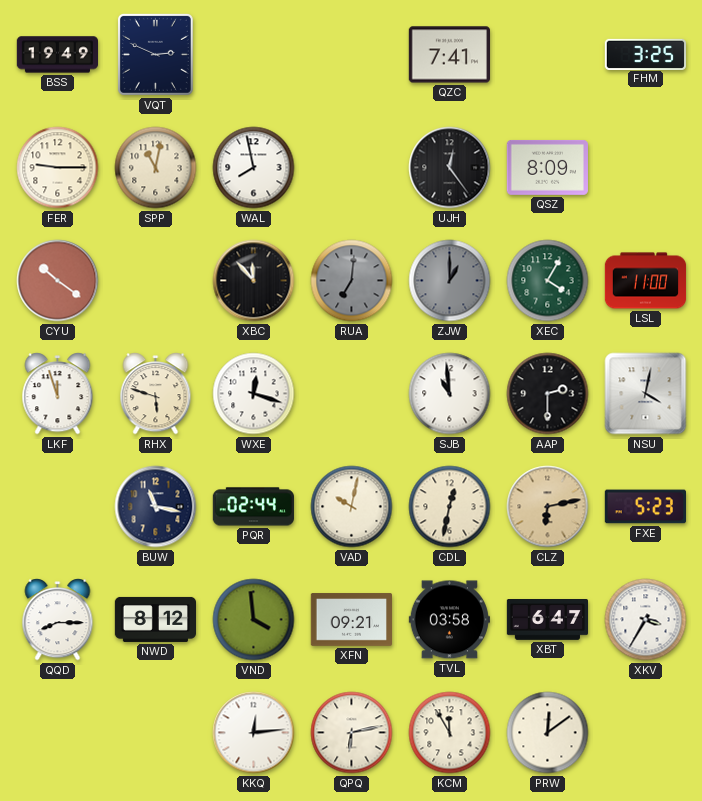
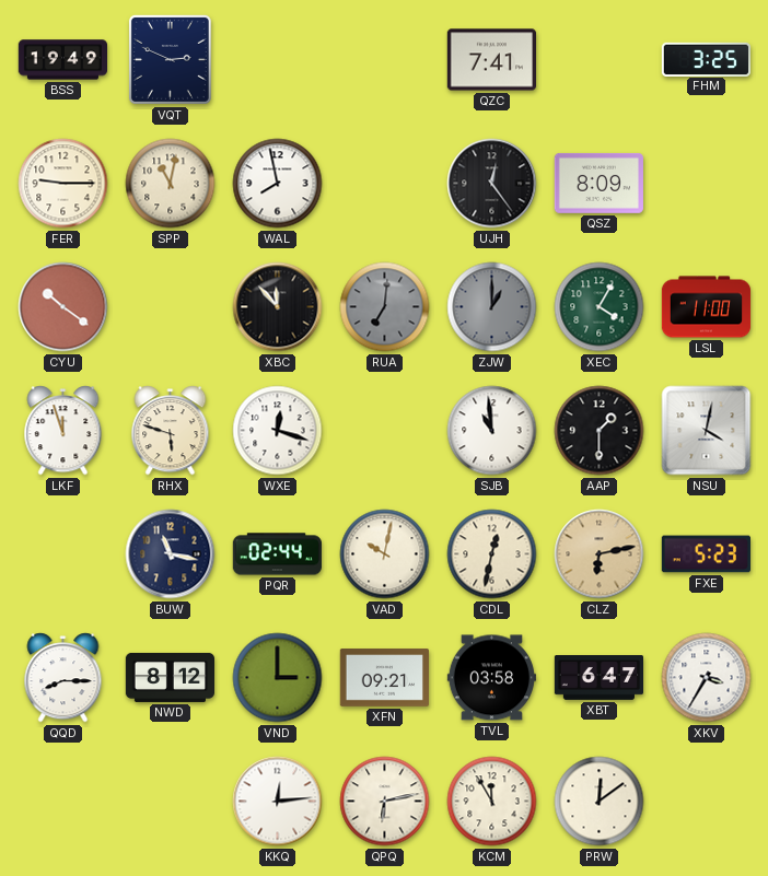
AAP: 2:30 -> 1:30
VND: 3:59 -> 3:00
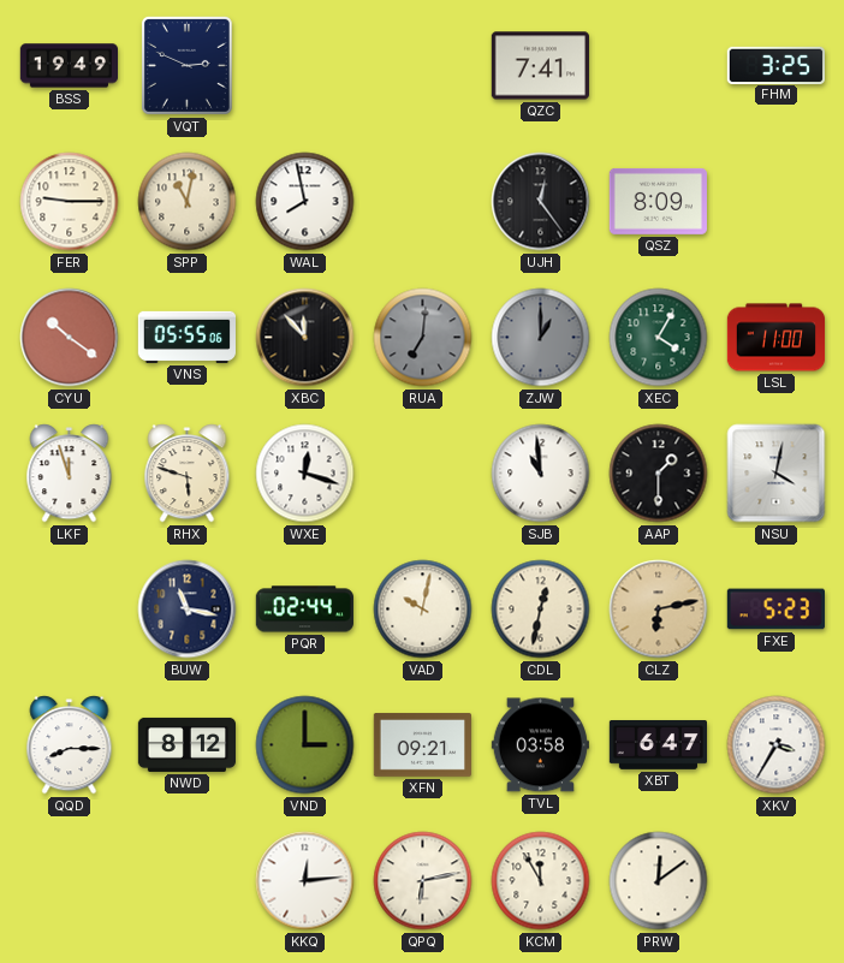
VNS: none -> 05:55
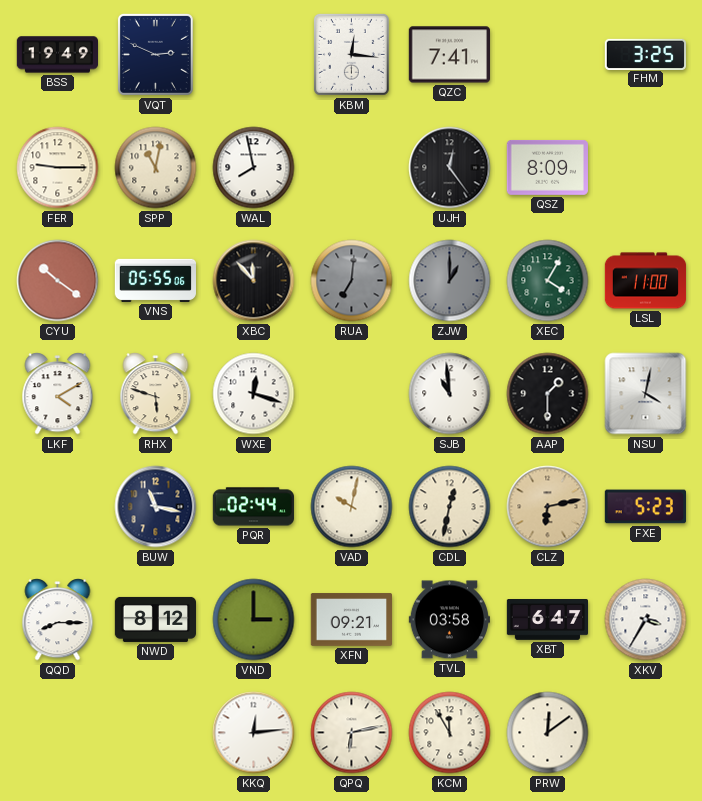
KBM: none -> 12:16
LKF: 11:57 -> 4:10
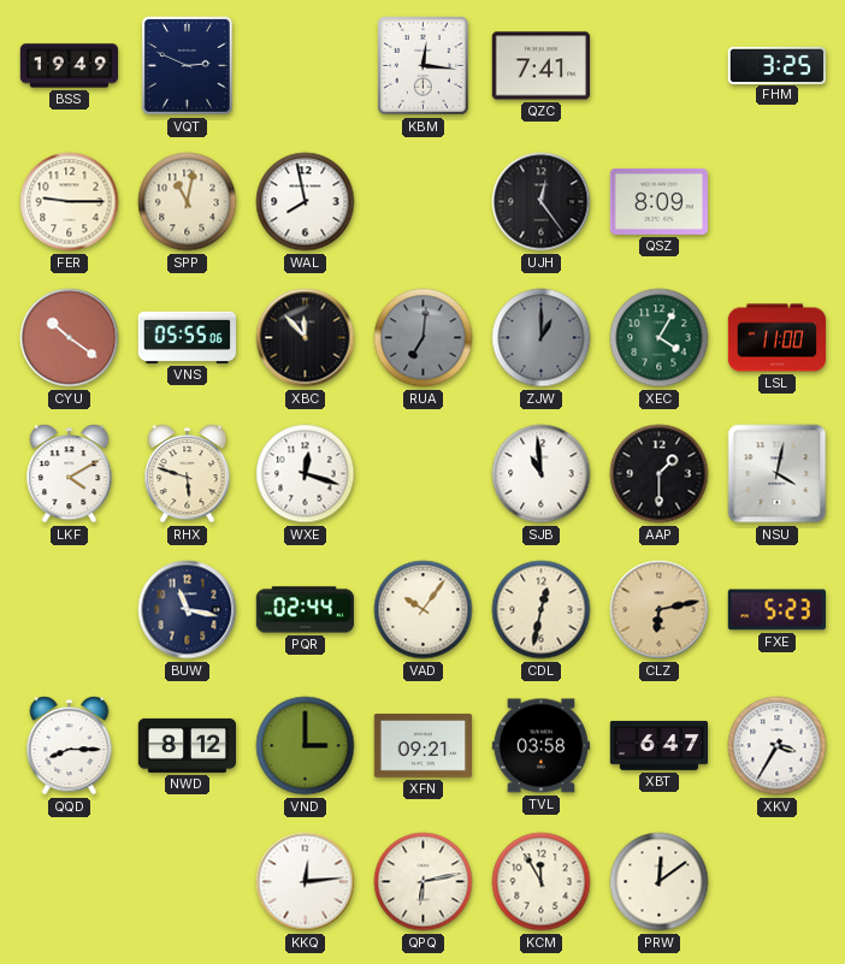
VAD: 10:02 -> 10:06
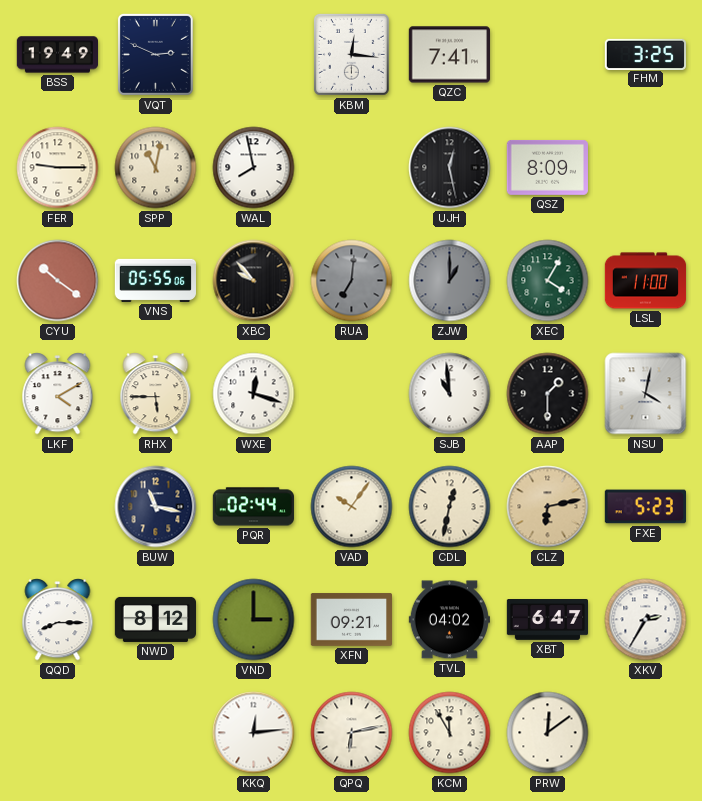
UJH: 12:24 -> 12:28
XBC: 11:53 -> 9:53
RHX: 5:48 -> 5:45
TVL: 03:58 -> 04:02
XKV: 3:35 -> 2:35
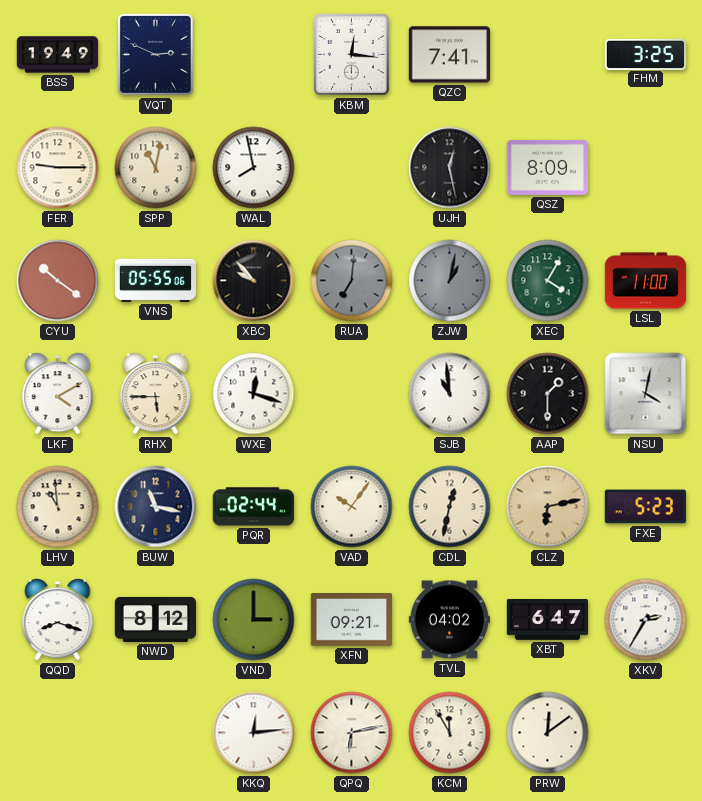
ZJW: 1:00 -> 1:02
LHV: none -> 10:59
QQD: 8:15 -> 8:18
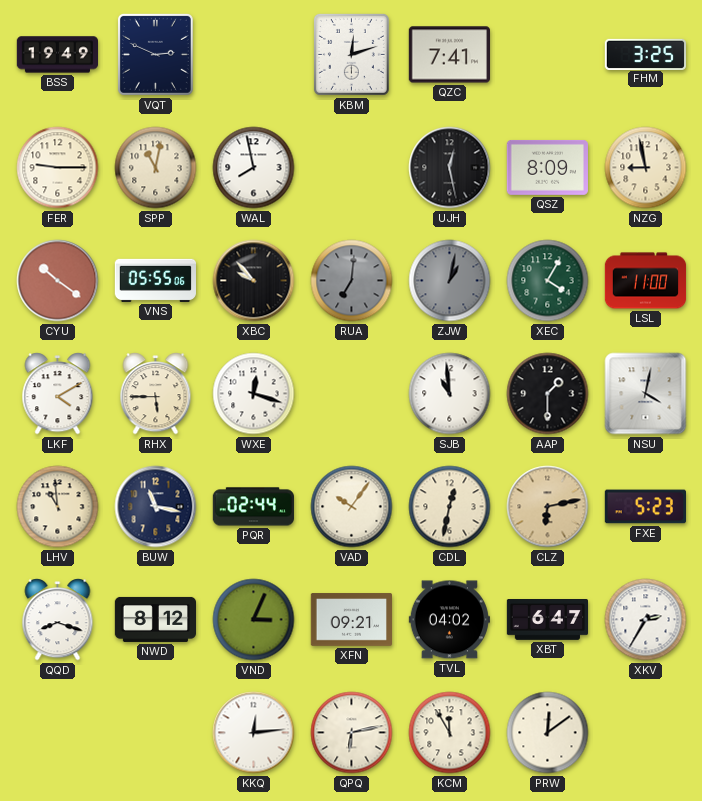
KBM: 12:16 -> 12:12
NZG: none -> 8:58
VND: 3:00 -> 3:04
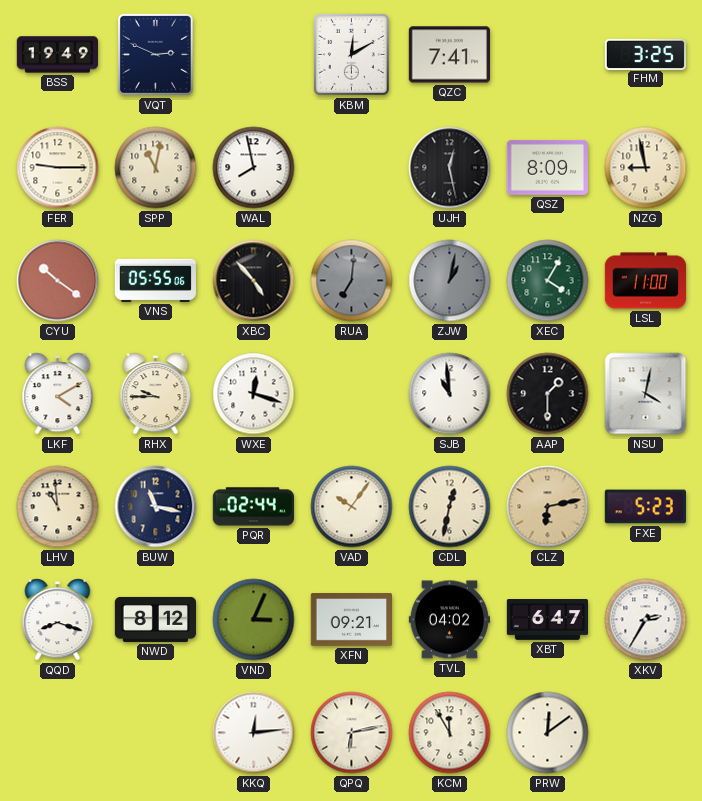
KBM: 12:12 -> 12:10
XBC: 9:53 -> 4:53
RHX: 5:45 -> 9:45
